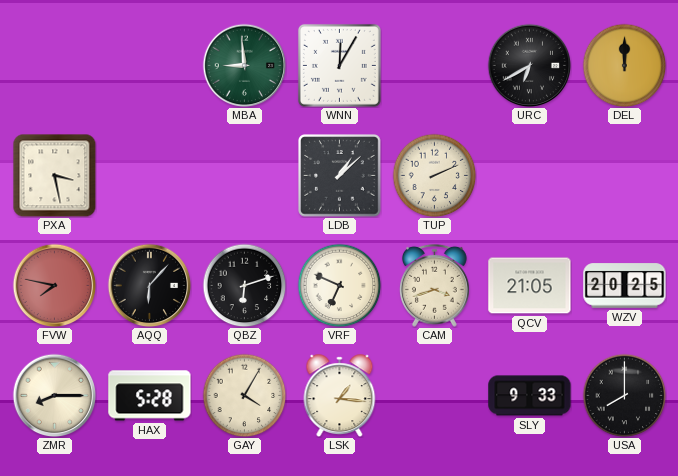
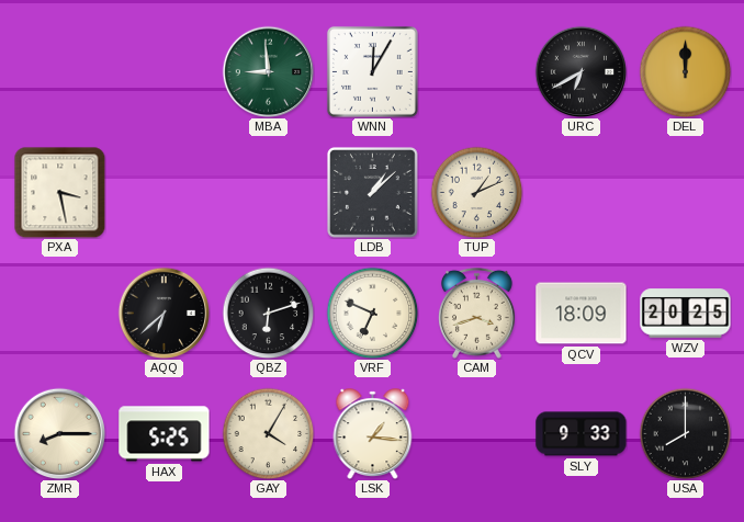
TUP: 2:11 -> 1:11
FVW: 7:47 -> none
AQQ: 6:07 -> 6:38
QCV: 21:05 -> 18:09
HAX: 5:28 -> 5:25
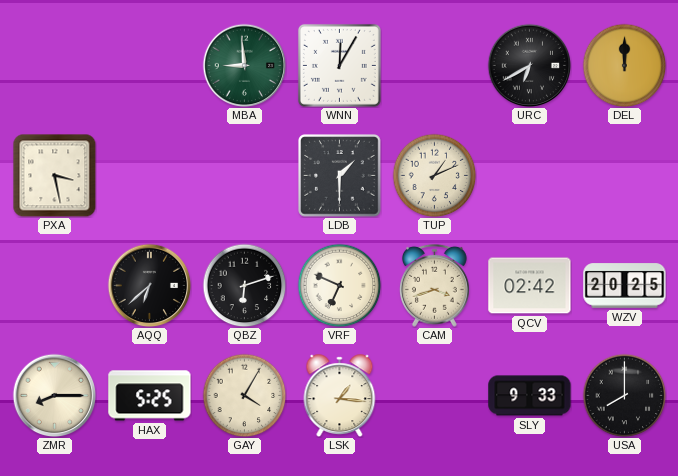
LDB: 1:08 -> 1:30
QCV: 18:09 -> 02:42
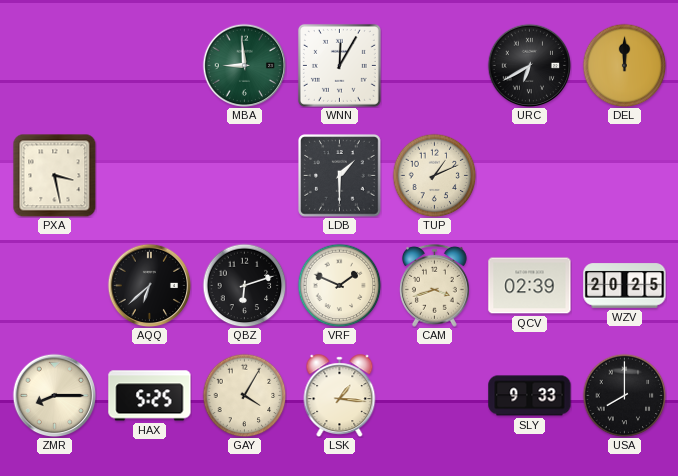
VRF: 6:49 -> 1:49
QCV: 02:42 -> 02:39
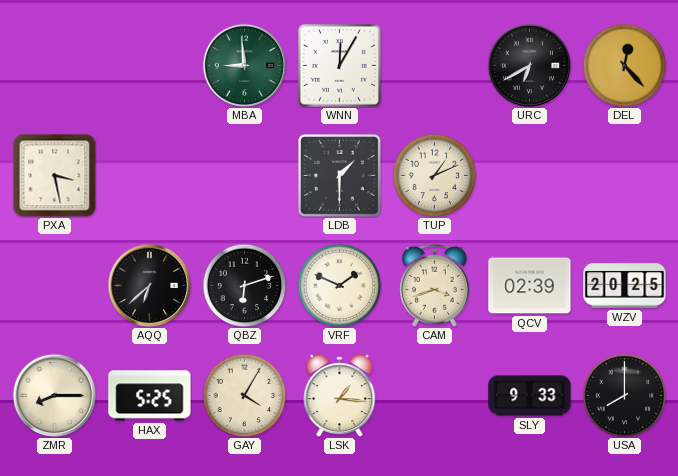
DEL: 12:00 -> 12:23
